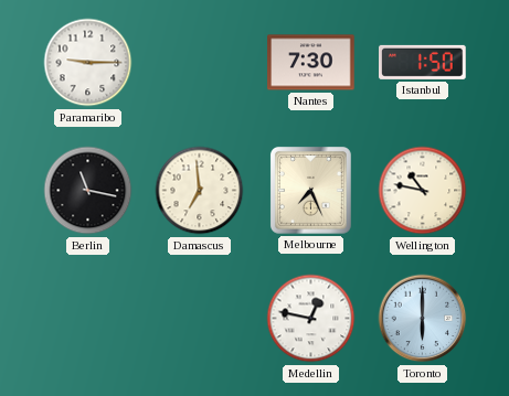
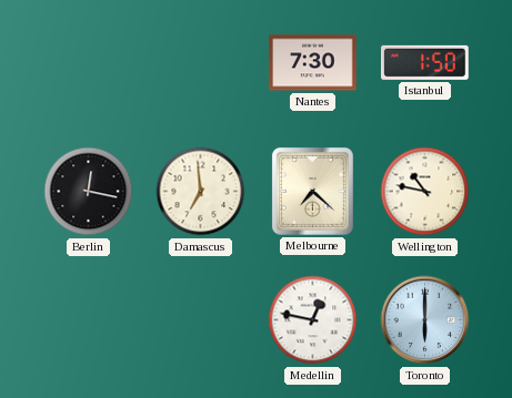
Paramaribo: 9:15 -> none
Berlin: 11:17 -> 12:17
Melbourne: 7:26 -> 7:22
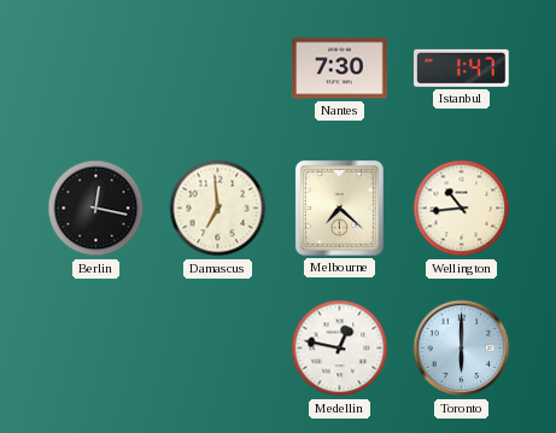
Istanbul: 1:50 -> 1:47
Wellington: 10:47 -> 10:44
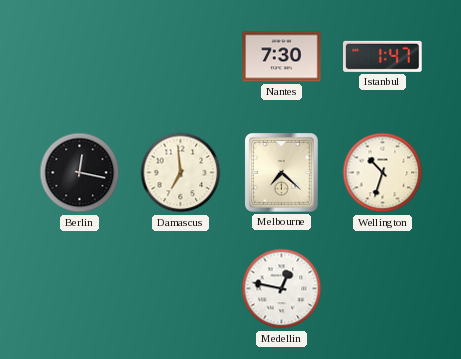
Wellington: 10:44 -> 10:33
Toronto: 6:00 -> none
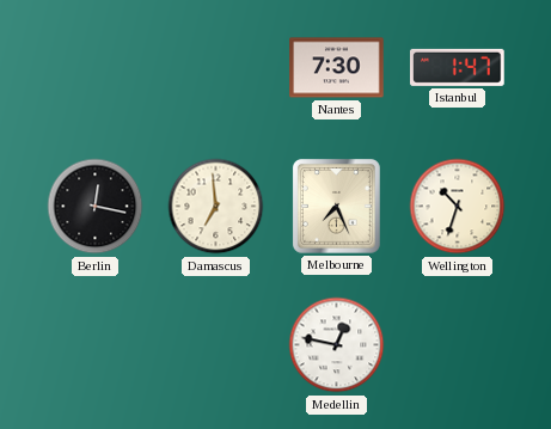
Melbourne: 7:22 -> 7:26
